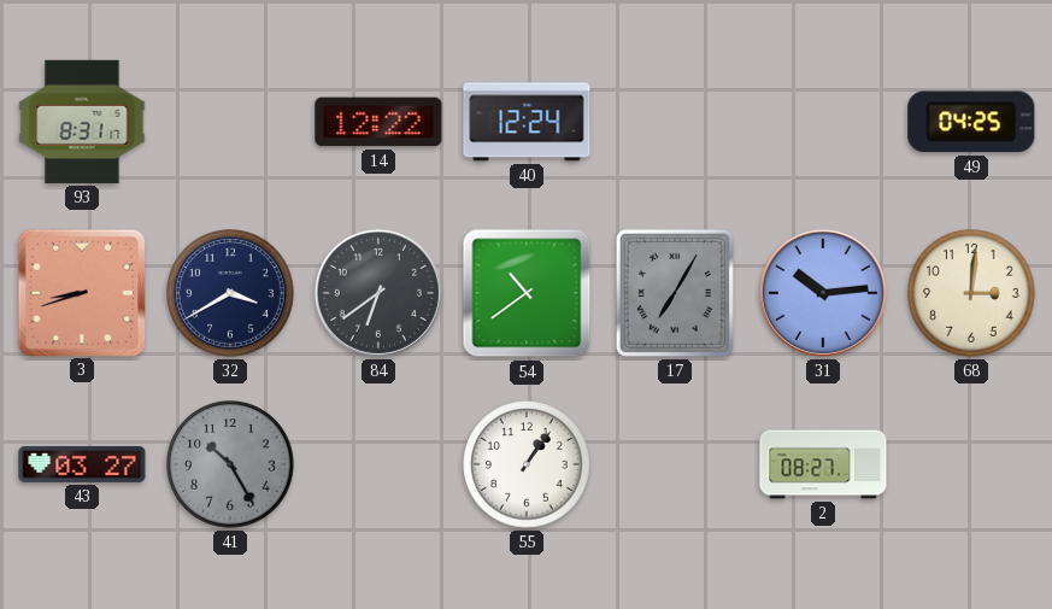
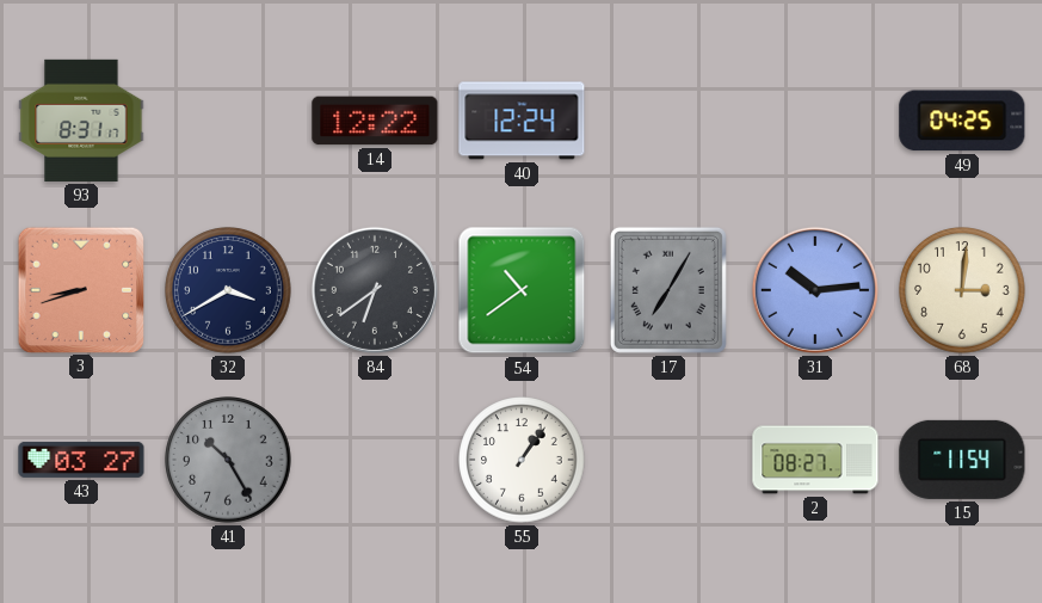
15: none -> 11:54
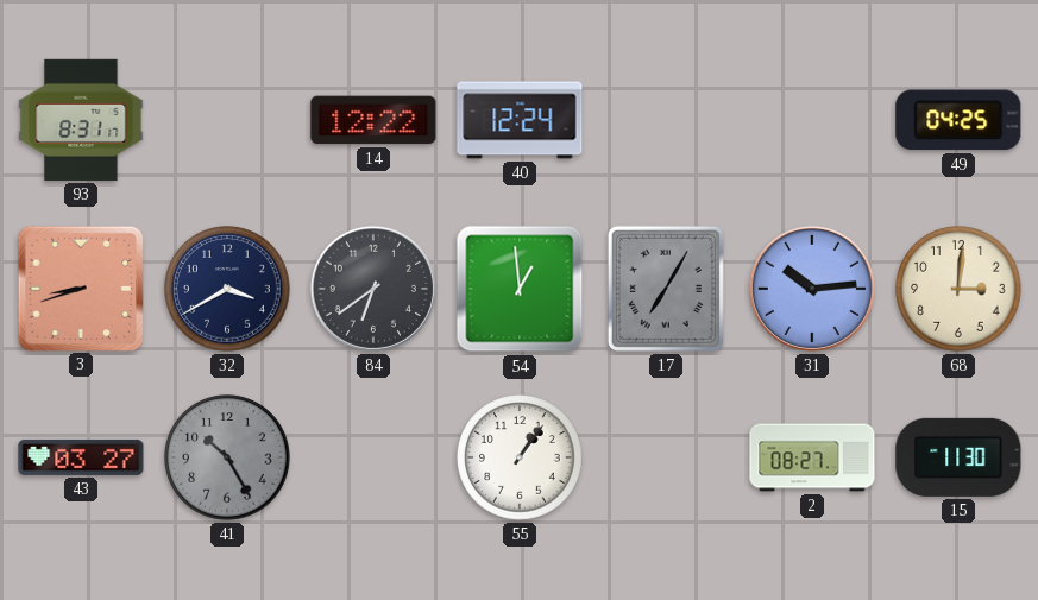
54: 10:39 -> 12:59
15: 11:54 -> 11:30
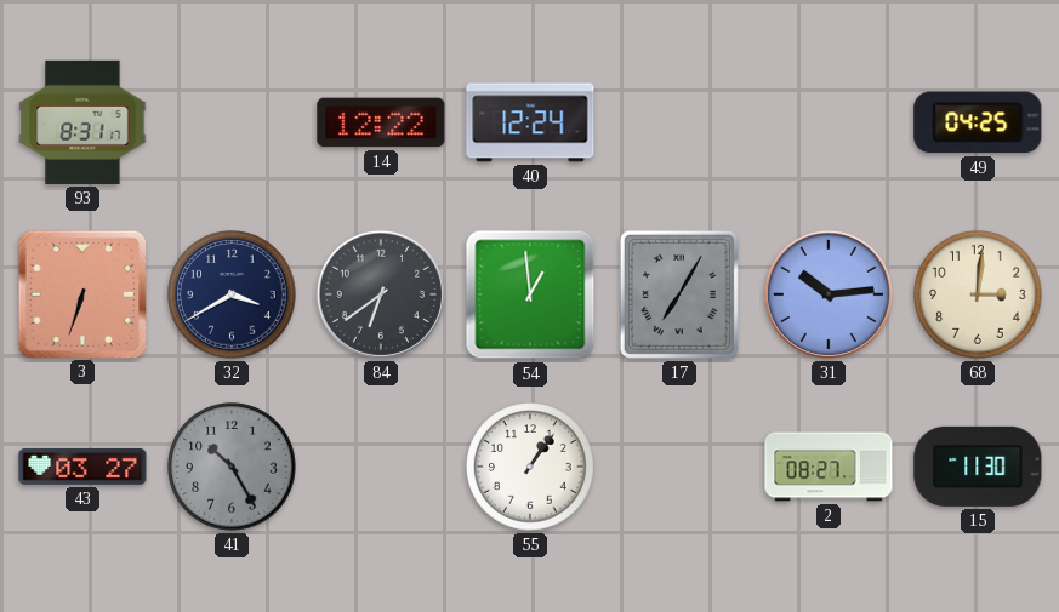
3: 8:42 -> 6:33
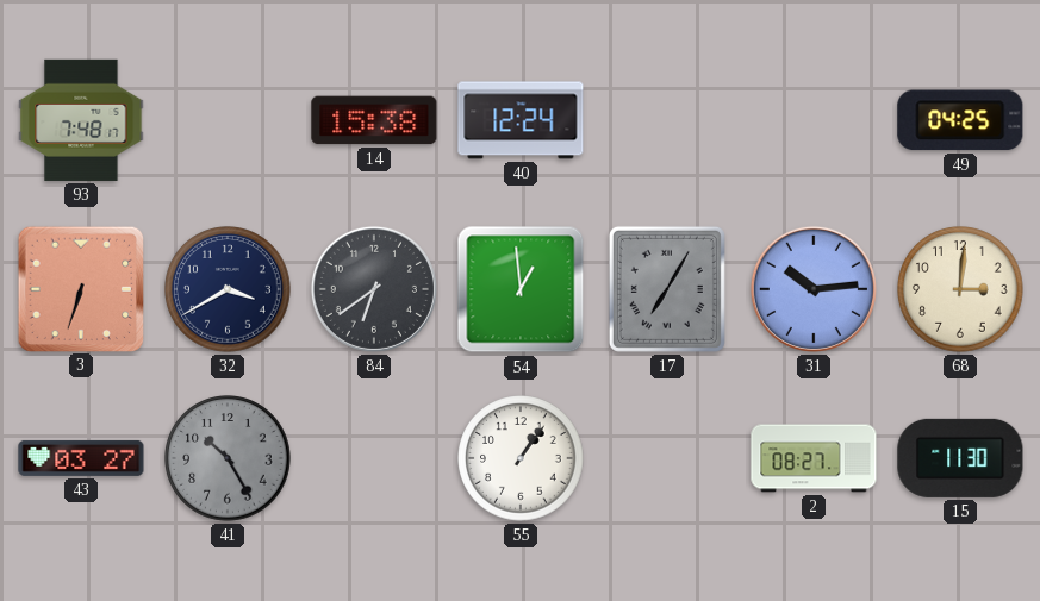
93: 8:31 -> 7:48
14: 12:22 -> 15:38
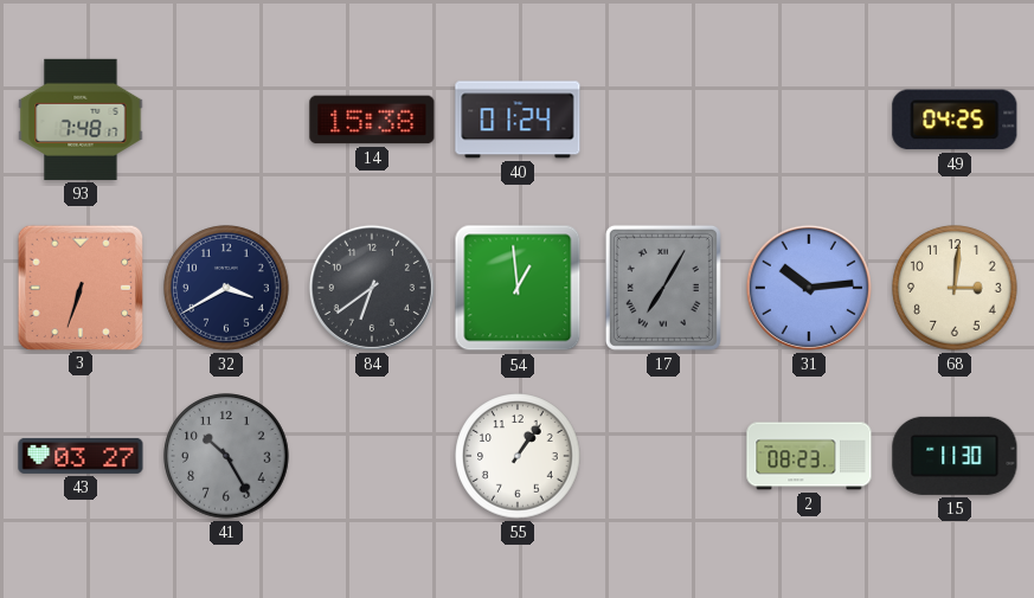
40: 12:24 -> 01:24
2: 08:27 -> 08:23
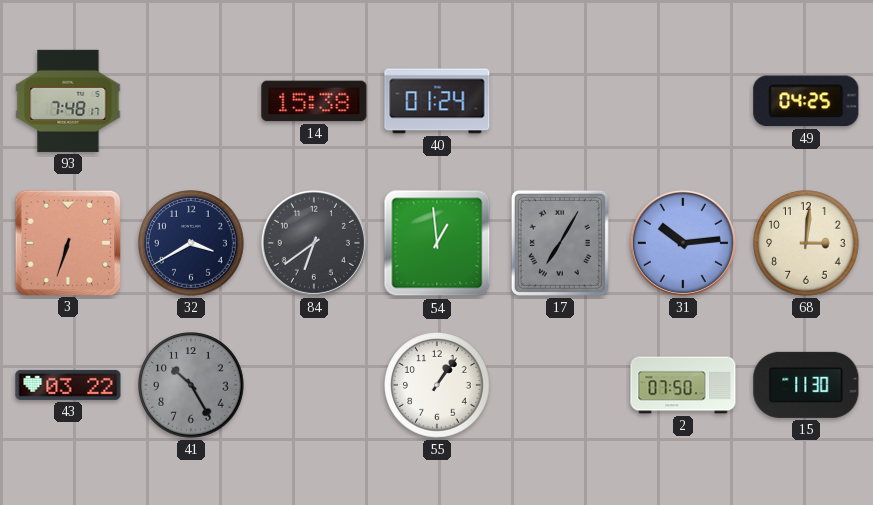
43: 03:27 -> 03:22
2: 08:23 -> 07:50
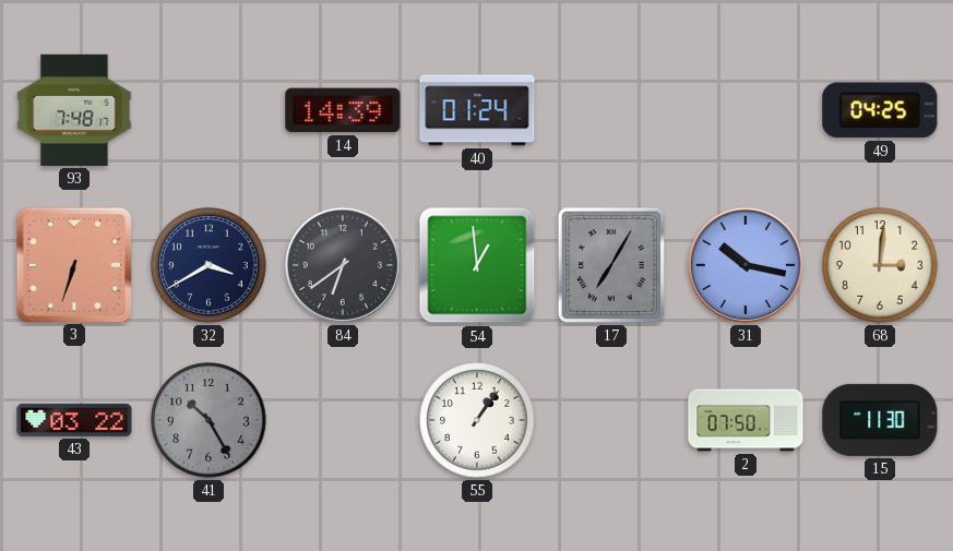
14: 15:38 -> 14:39
31: 10:14 -> 10:17
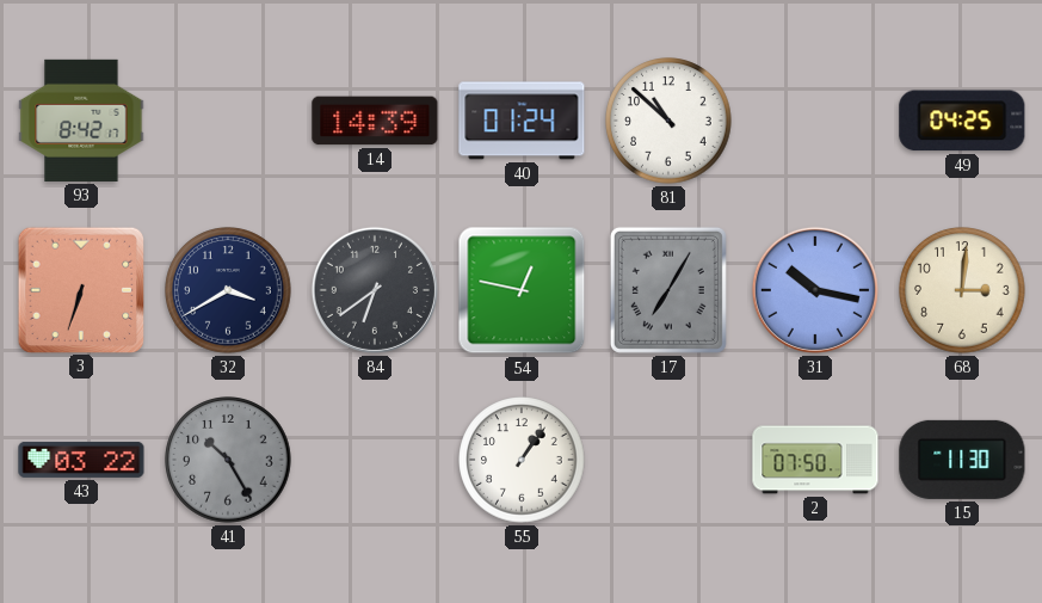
93: 7:48 -> 8:42
81: none -> 10:52
54: 12:59 -> 12:47
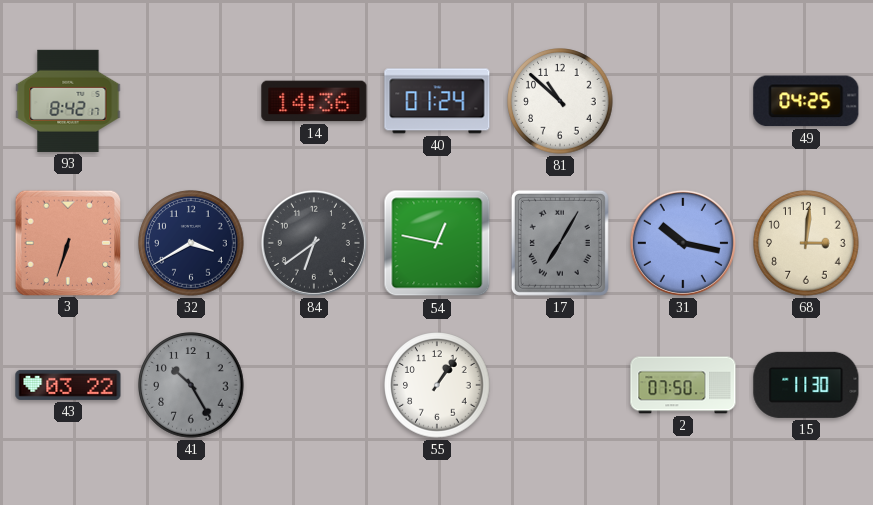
14: 14:39 -> 14:36
